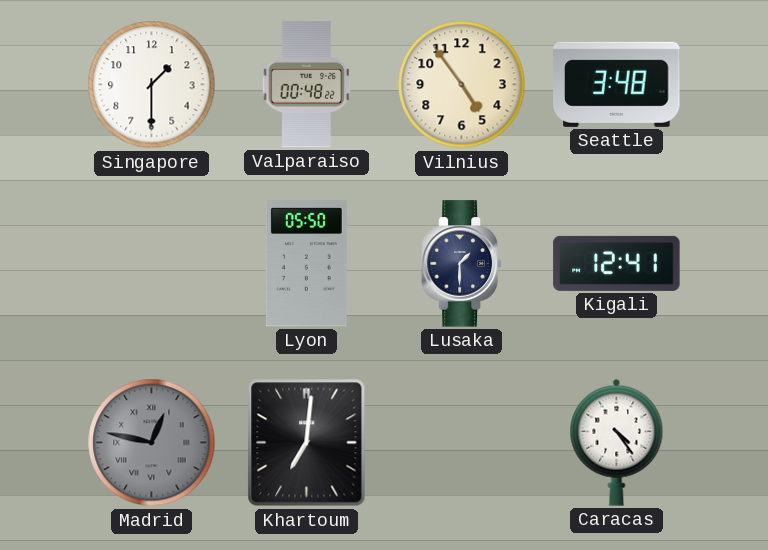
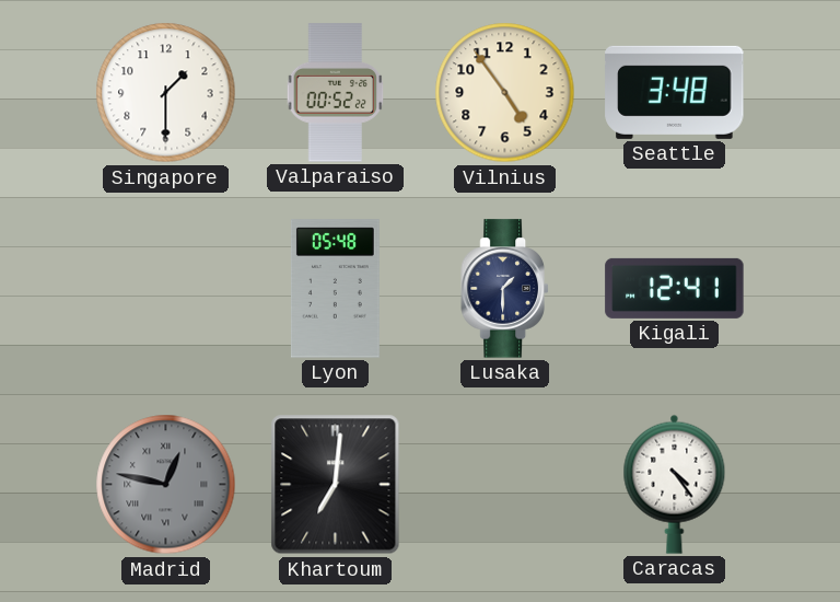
Valparaiso: 00:48 -> 00:52
Lyon: 05:50 -> 05:48
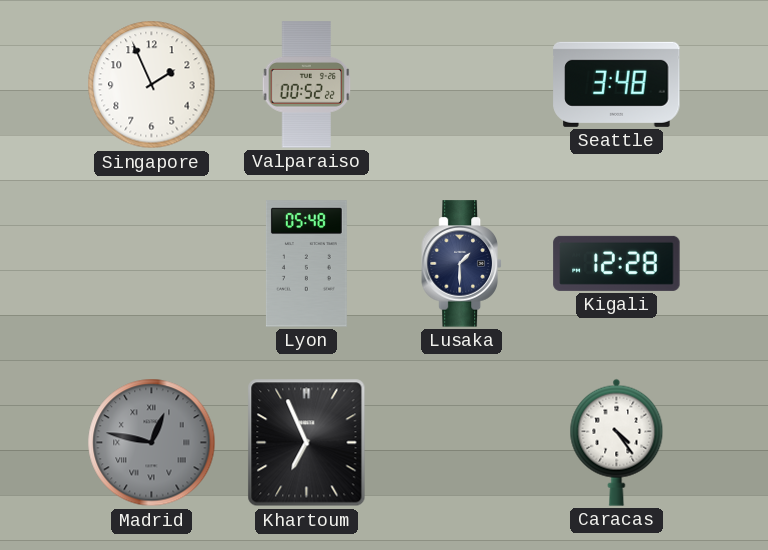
Singapore: 1:30 -> 1:56
Vilnius: 4:54 -> none
Kigali: 12:41 -> 12:28
Khartoum: 7:01 -> 6:56
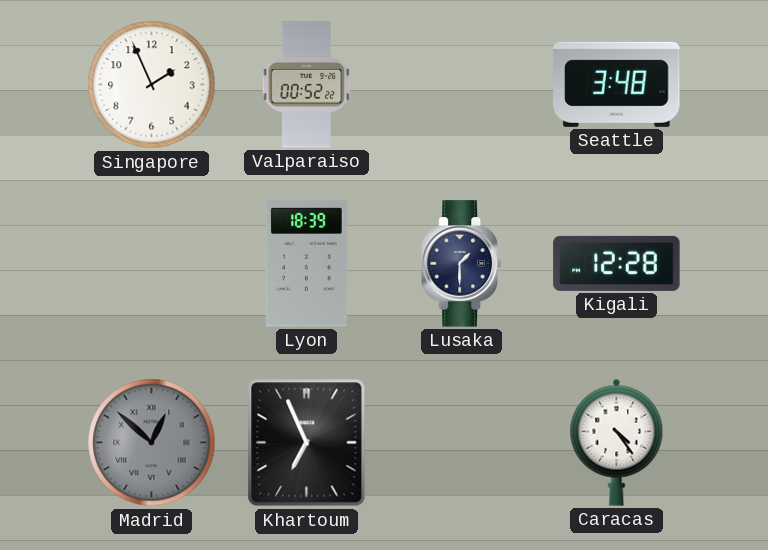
Lyon: 05:48 -> 18:39
Madrid: 12:47 -> 12:52
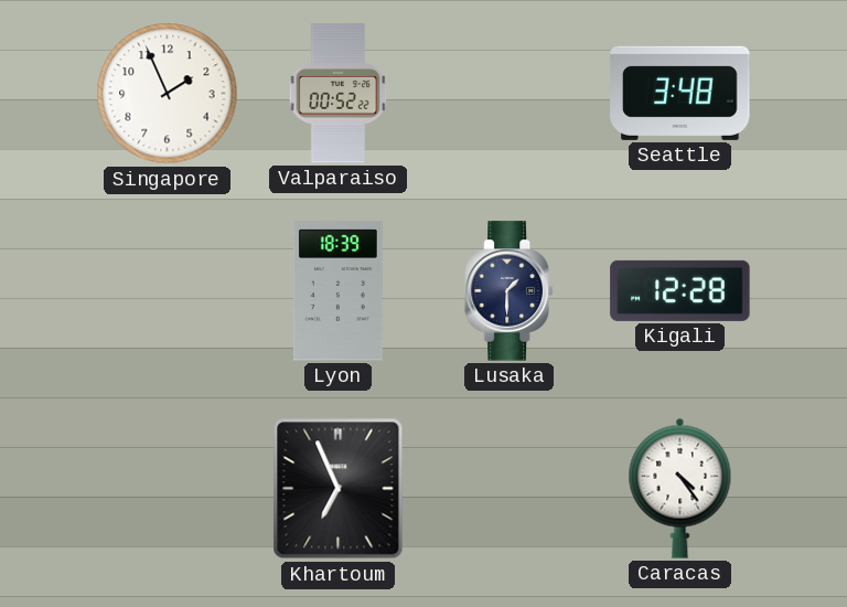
Madrid: 12:52 -> none
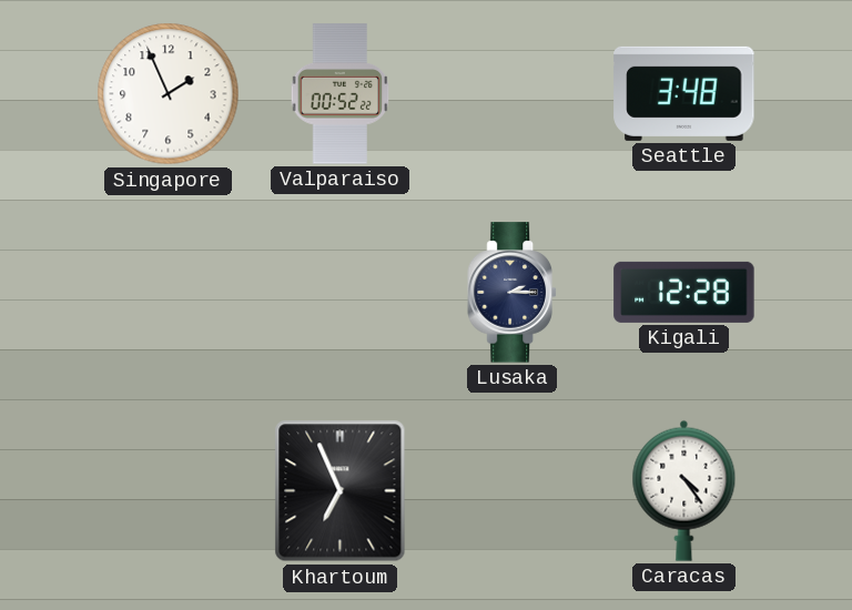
Lyon: 18:39 -> none
Lusaka: 1:30 -> 2:15
